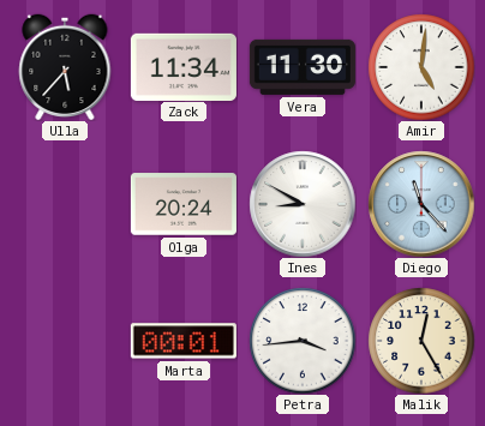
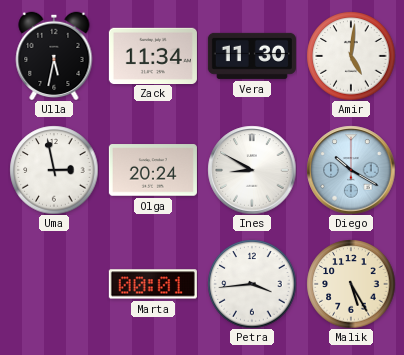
Ulla: 5:37 -> 5:32
Uma: none -> 2:58
Diego: 11:23 -> 10:20
Malik: 12:25 -> 5:25
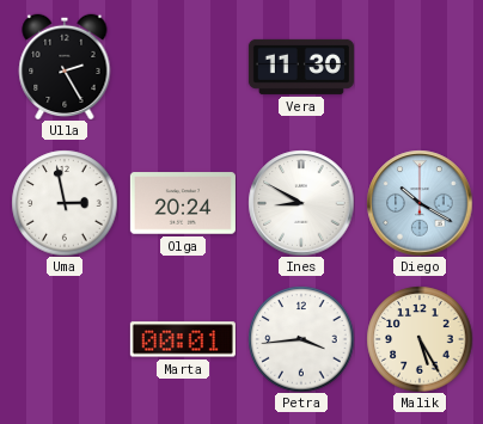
Ulla: 5:32 -> 2:25
Zack: 11:34 -> none
Amir: 5:01 -> none
